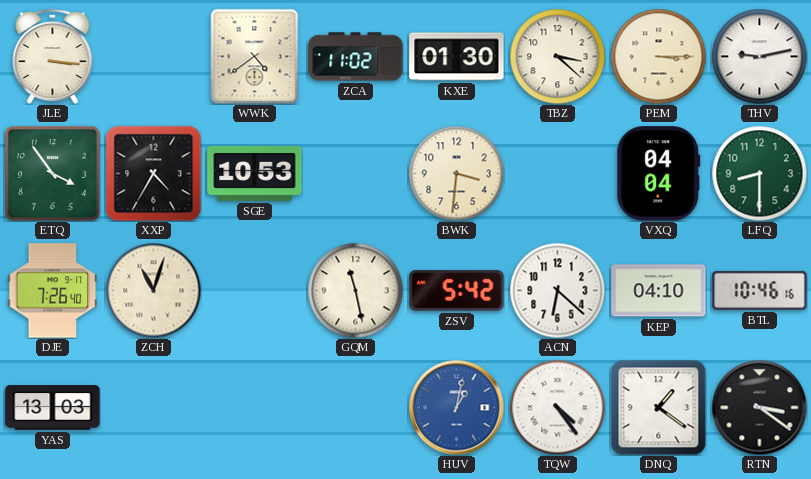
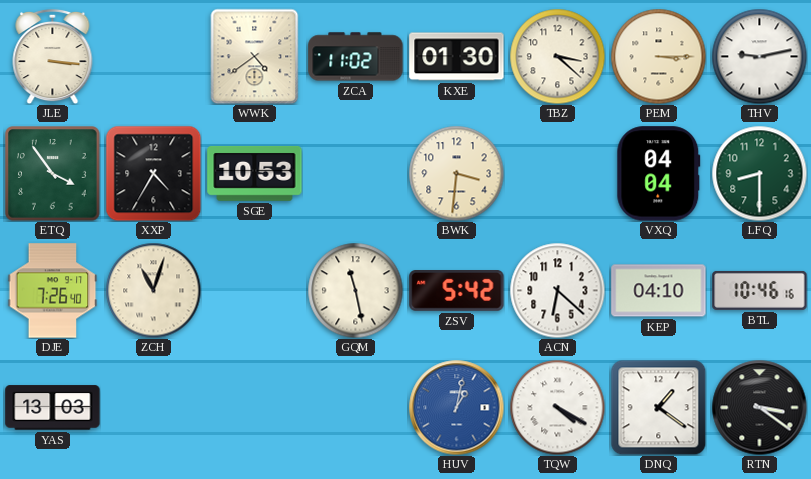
TQW: 4:24 -> 4:20
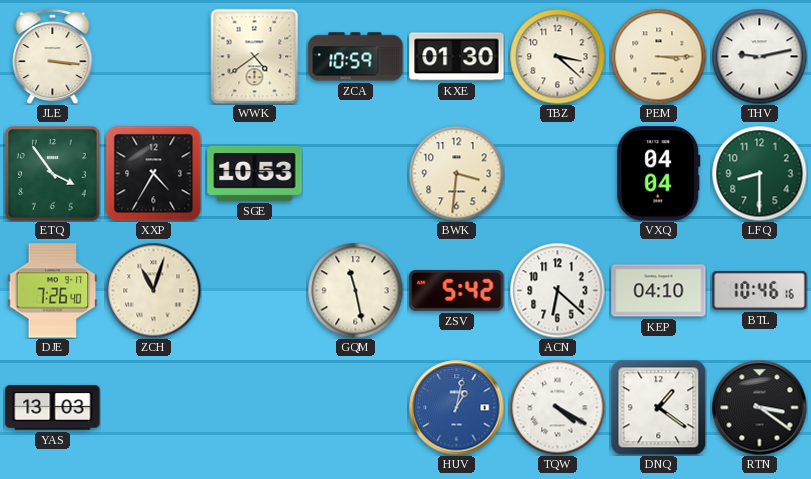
ZCA: 11:02 -> 10:59
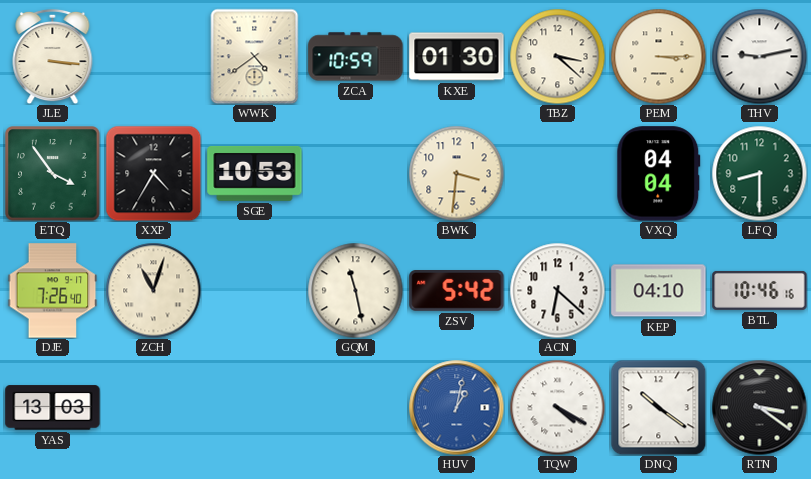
DNQ: 1:21 -> 10:21
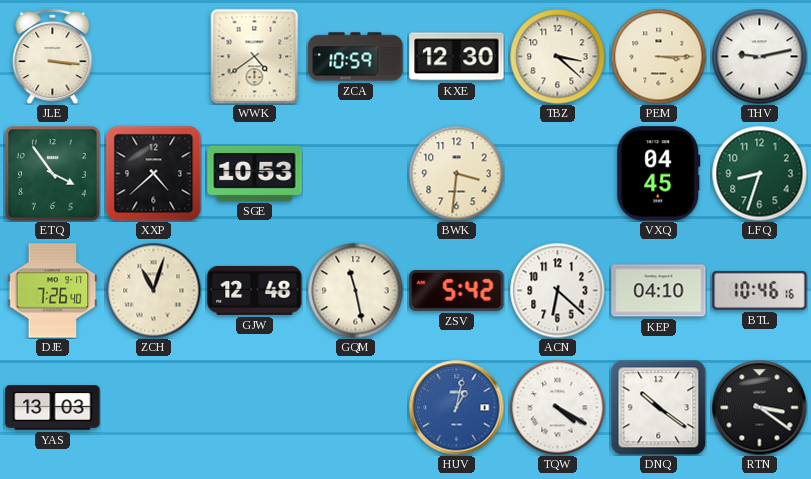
KXE: 01:30 -> 12:30
XXP: 4:35 -> 4:38
VXQ: 04:04 -> 04:45
LFQ: 8:30 -> 8:33
GJW: none -> 12:48
